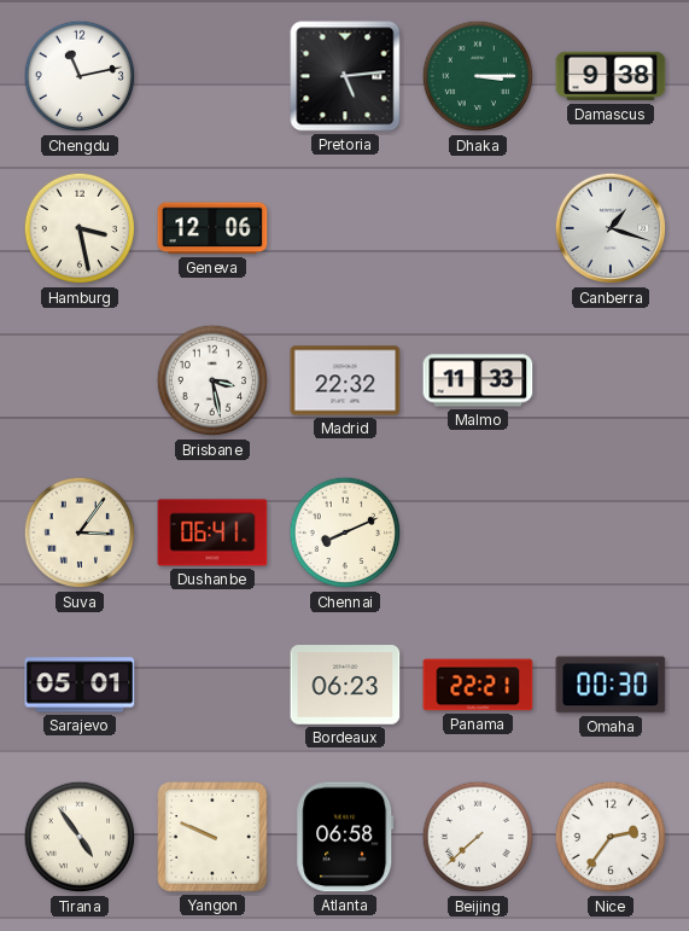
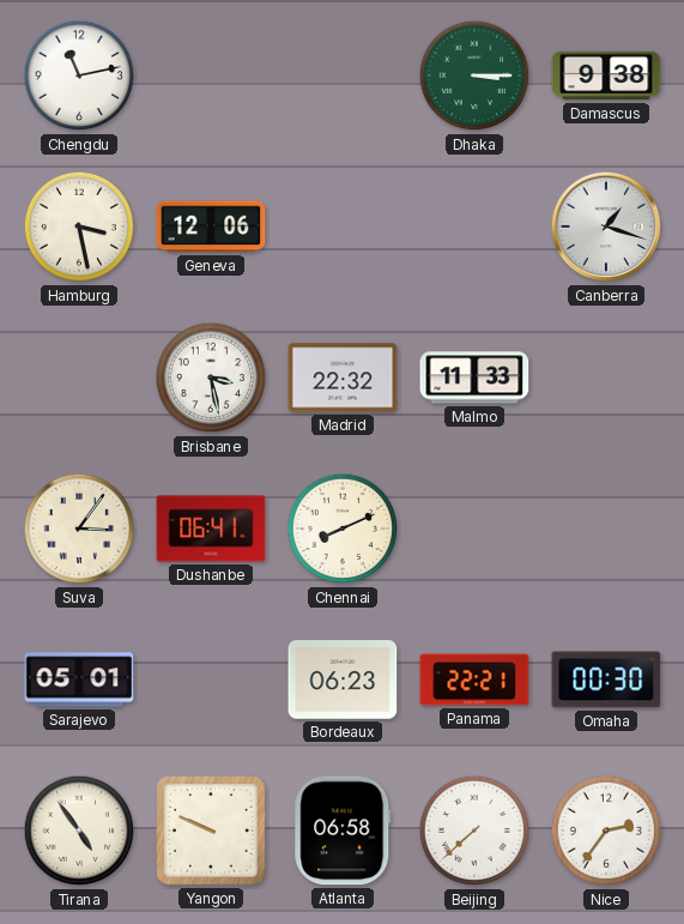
Pretoria: 5:14 -> none
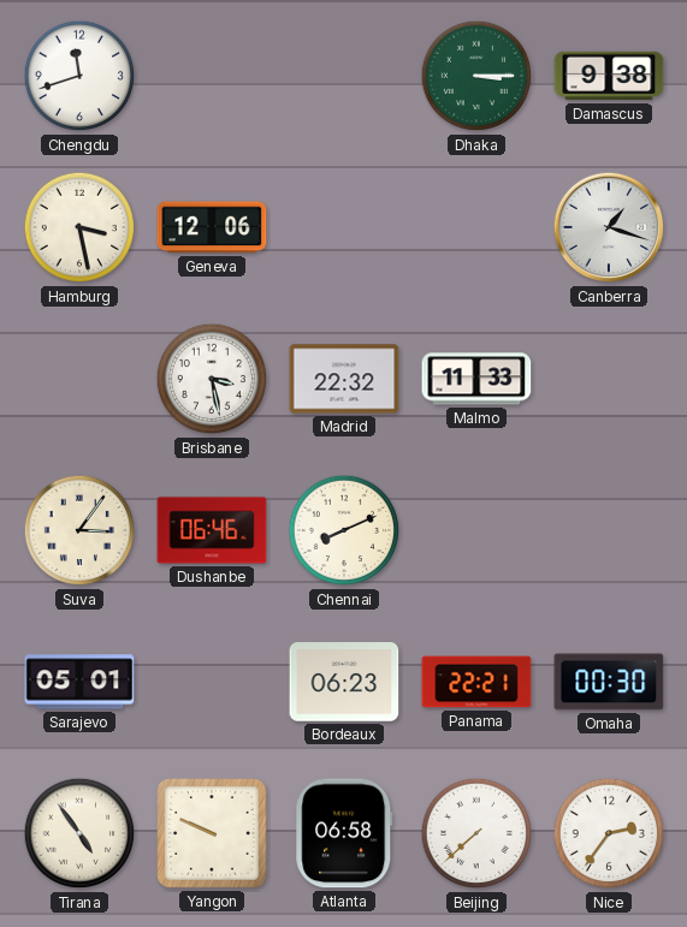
Chengdu: 11:13 -> 11:42
Dushanbe: 06:41 -> 06:46
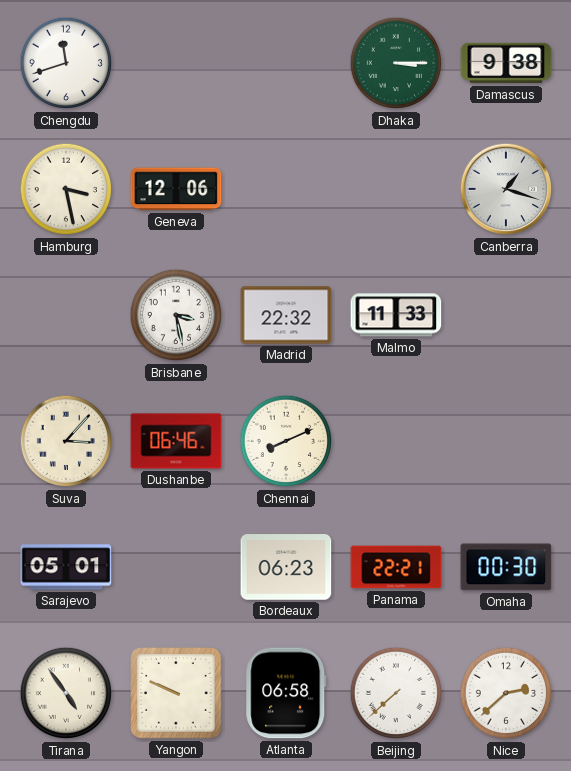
Suva: 3:06 -> 3:07
Nice: 2:36 -> 2:38
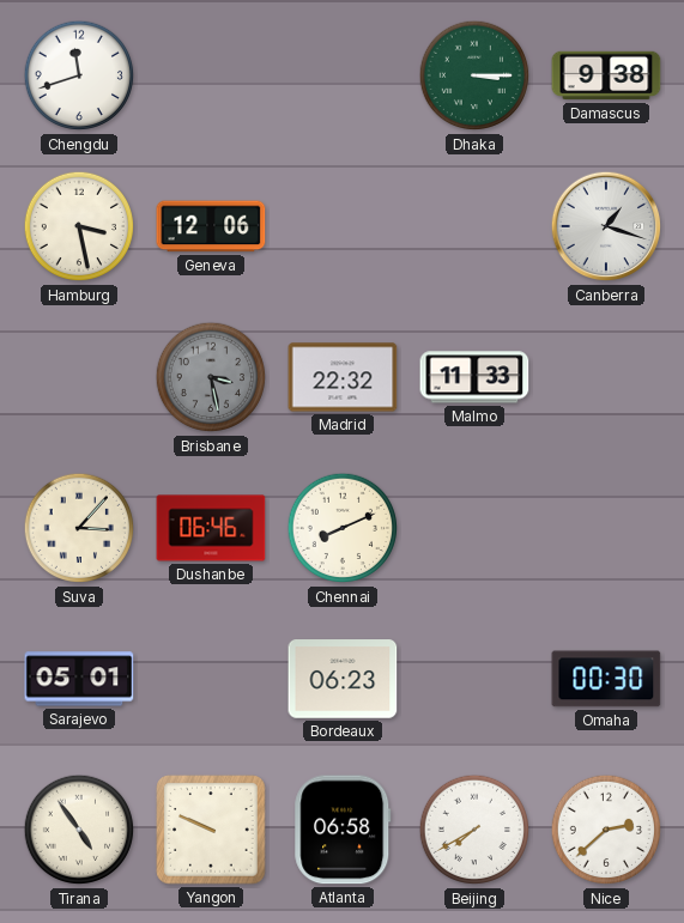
Brisbane dial: white -> grey
Panama: 22:21 -> none
Beijing: 7:38 -> 7:40
